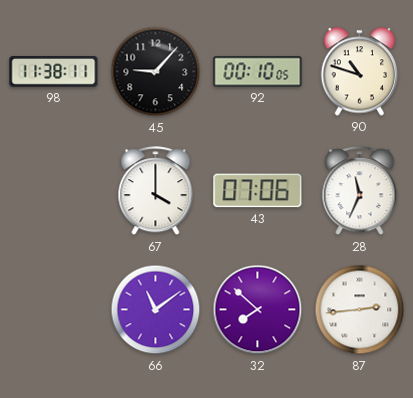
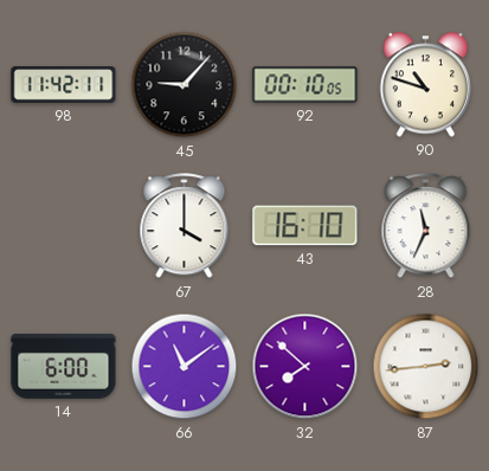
98: 11:38 -> 11:42
43: 07:06 -> 16:10
14: none -> 6:00
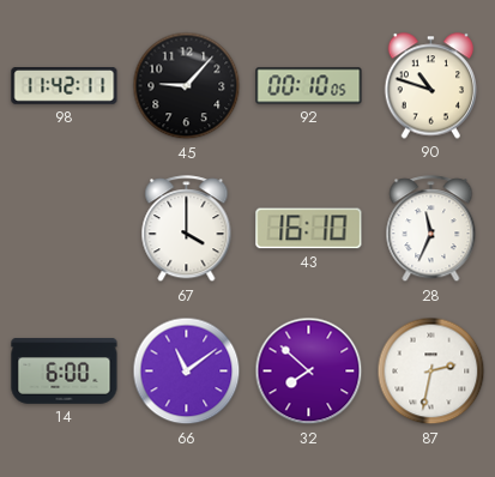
87: 2:44 -> 2:32
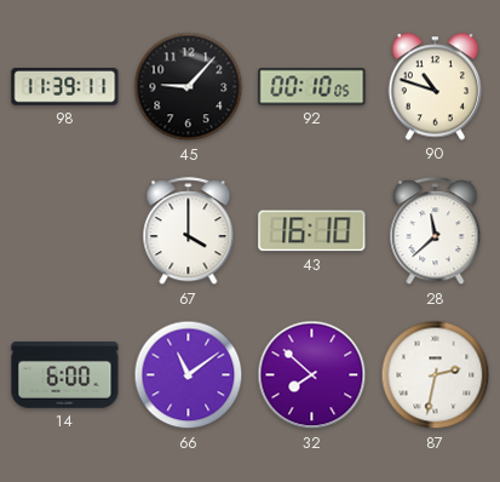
98: 11:42 -> 11:39
28: 11:34 -> 11:38
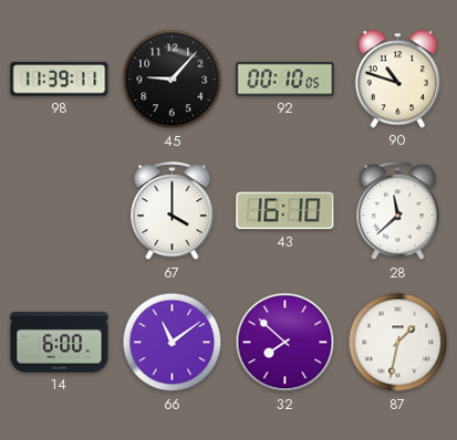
87: 2:32 -> 1:32
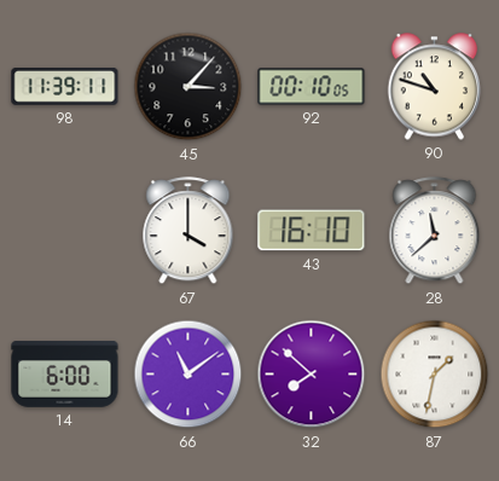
45: 9:07 -> 3:07
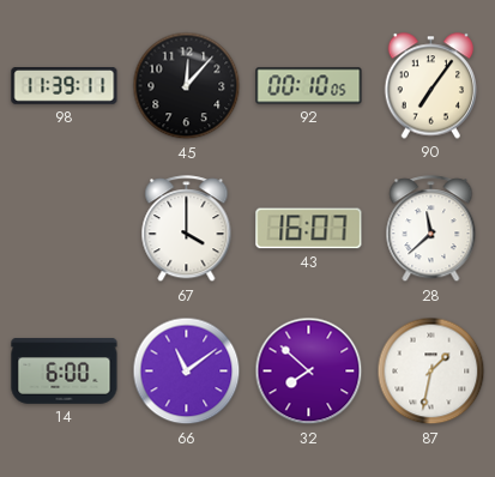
45: 3:07 -> 12:07
90: 10:48 -> 7:06
43: 16:10 -> 16:07
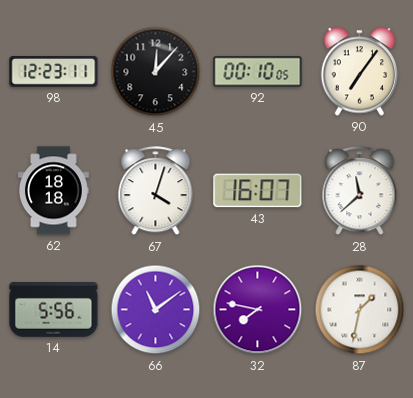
98: 11:39 -> 12:23
62: none -> 18:18
67: 4:00 -> 4:03
14: 6:00 -> 5:56
32: 7:52 -> 7:47
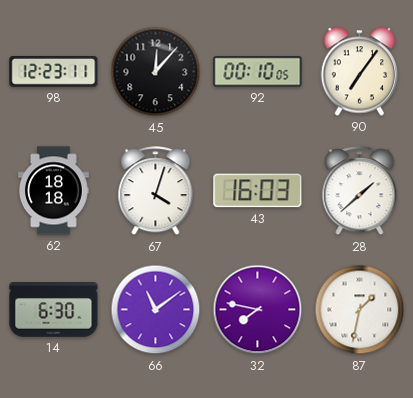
43: 16:07 -> 16:03
28: 11:38 -> 1:38
14: 5:56 -> 6:30
